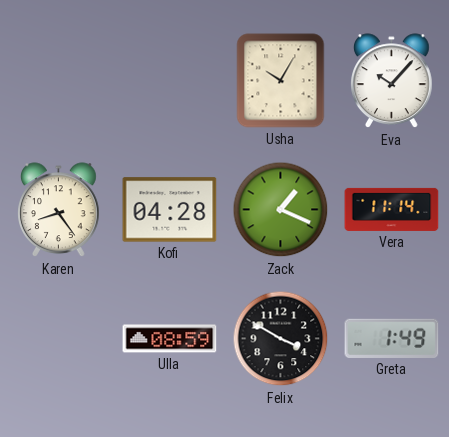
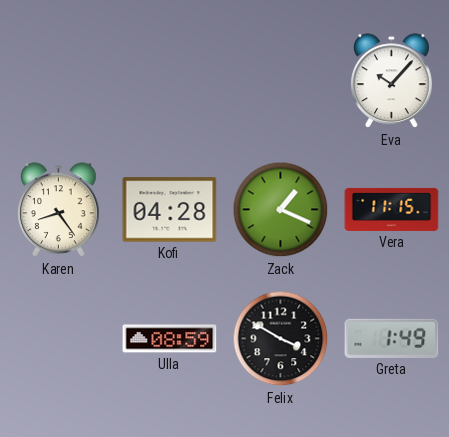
Usha: 10:05 -> none
Vera: 11:14 -> 11:15
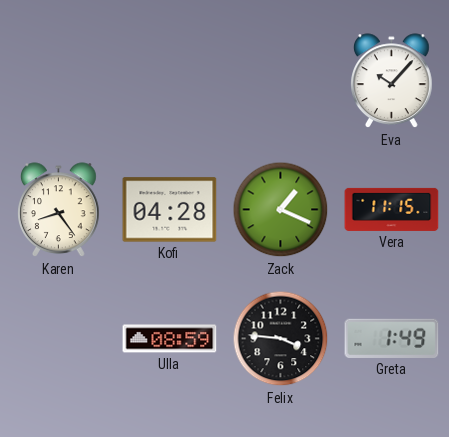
Felix: 3:50 -> 3:46
